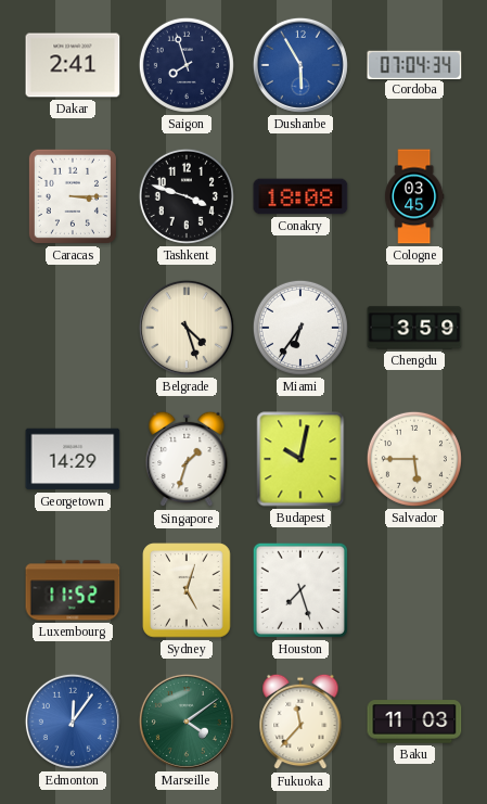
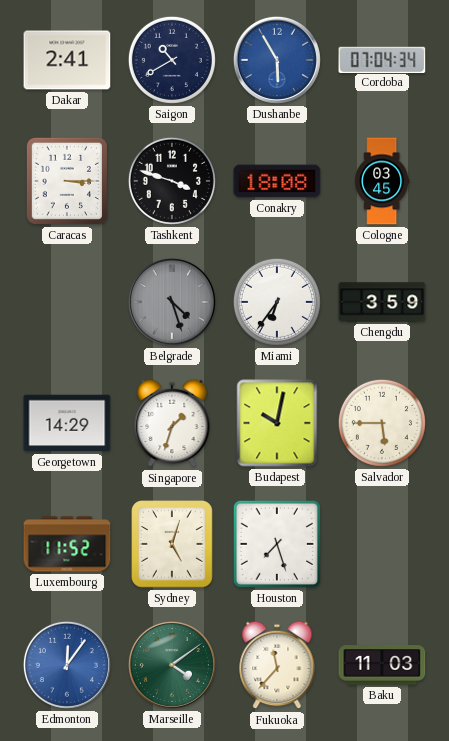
Saigon: 7:57 -> 10:40
Belgrade dial: cream -> grey
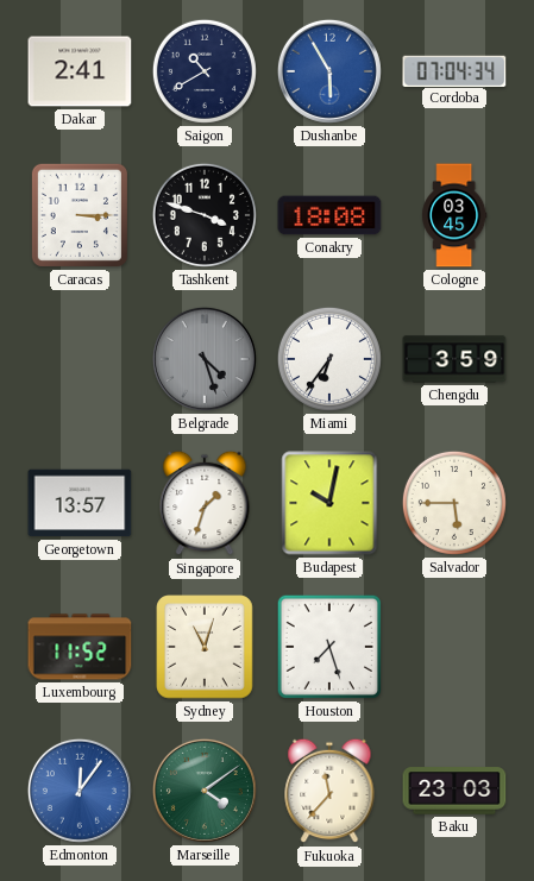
Georgetown: 14:29 -> 13:57
Sydney: 5:03 -> 11:03
Baku: 11:03 -> 23:03
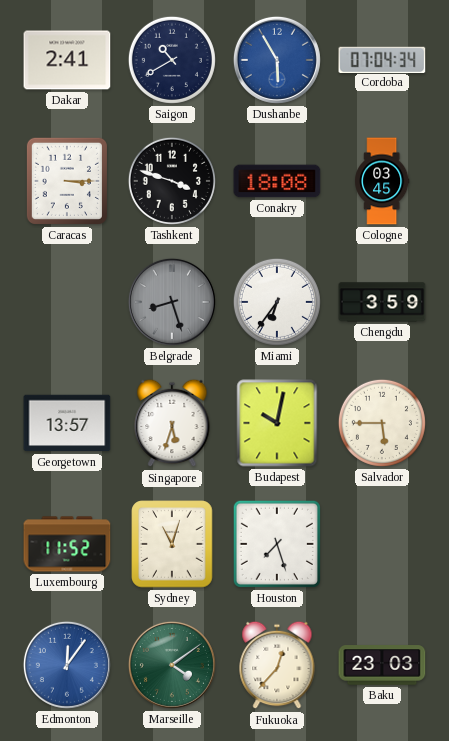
Belgrade: 4:27 -> 8:27
Singapore: 1:33 -> 5:33
Fukuoka: 11:37 -> 12:37
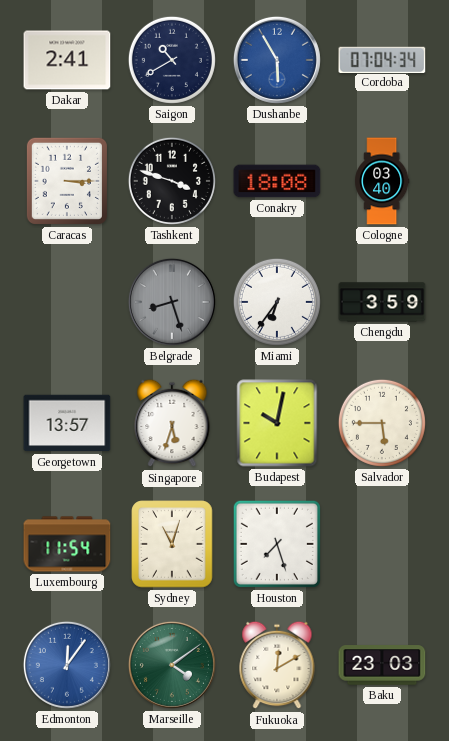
Cologne: 03:45 -> 03:40
Luxembourg: 11:52 -> 11:54
Fukuoka: 12:37 -> 12:10
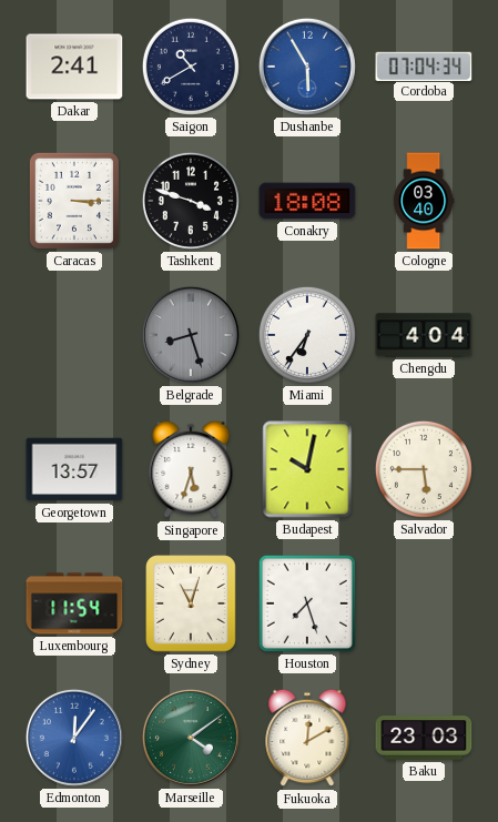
Chengdu: 3:59 -> 4:04
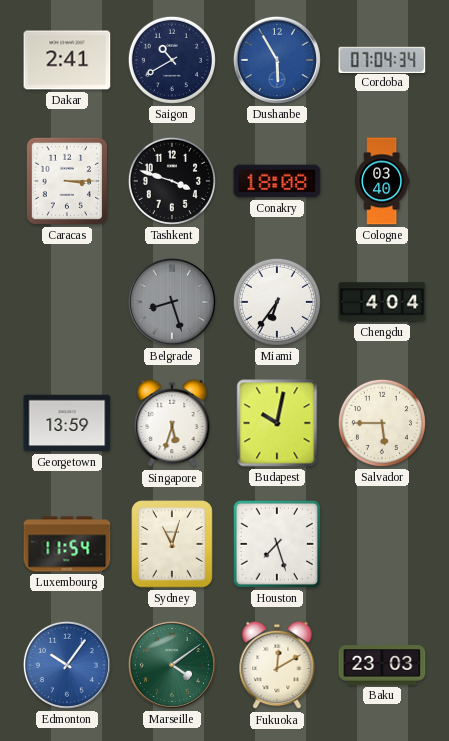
Georgetown: 13:57 -> 13:59
Edmonton: 12:06 -> 10:06
